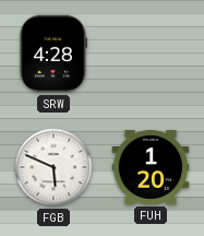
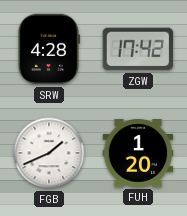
ZGW: none -> 17:42
FGB: 5:49 -> 1:41
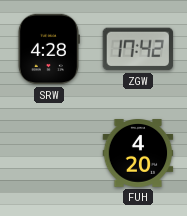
FGB: 1:41 -> none
FUH: 1:20 -> 4:20
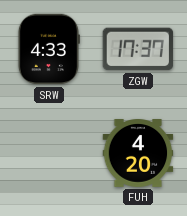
SRW: 4:28 -> 4:33
ZGW: 17:42 -> 17:37
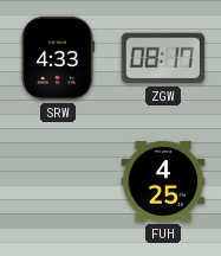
ZGW: 17:37 -> 08:17
FUH: 4:20 -> 4:25
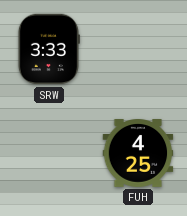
SRW: 4:33 -> 3:33
ZGW: 08:17 -> none
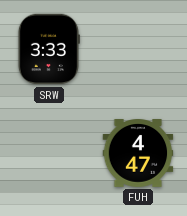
FUH: 4:25 -> 4:47
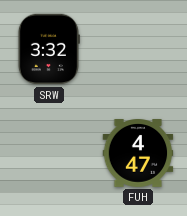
SRW: 3:33 -> 3:32
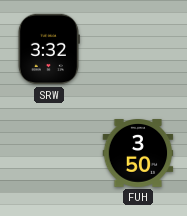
FUH: 4:47 -> 3:50
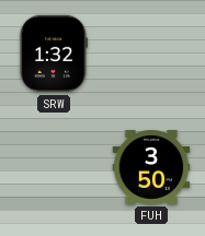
SRW: 3:32 -> 1:32
